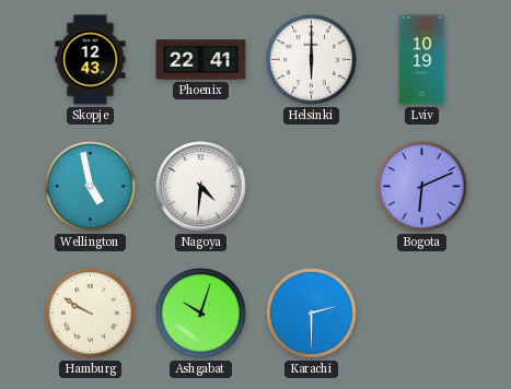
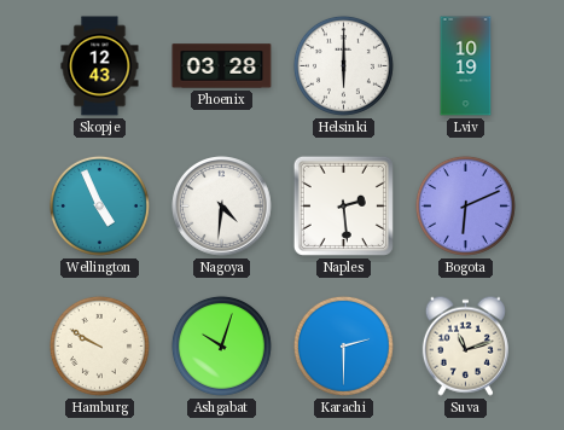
Phoenix: 22:41 -> 03:28
Wellington: 4:58 -> 4:56
Naples: none -> 2:29
Suva: none -> 11:12
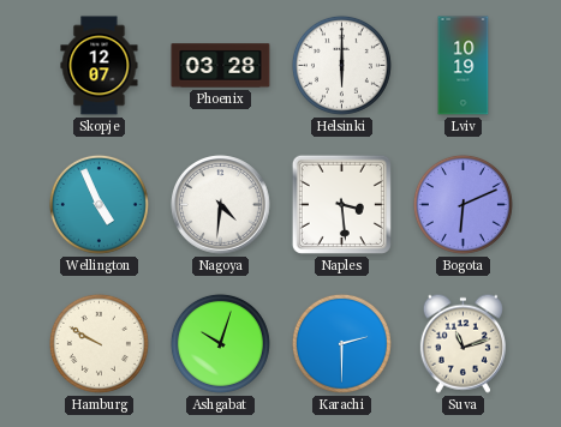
Skopje: 12:43 -> 12:07
Naples: 2:29 -> 3:29
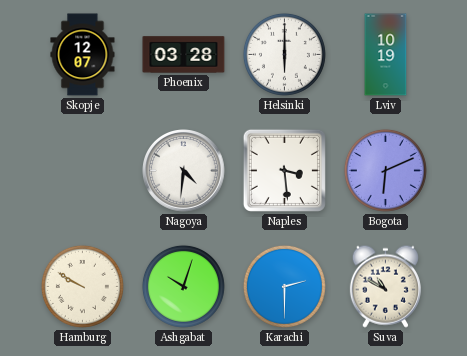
Wellington: 4:56 -> none
Suva: 11:12 -> 10:50
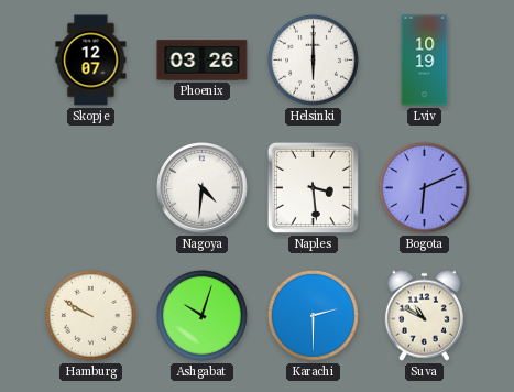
Phoenix: 03:28 -> 03:26
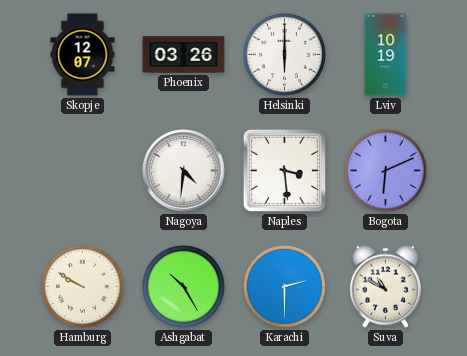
Ashgabat: 10:03 -> 10:25
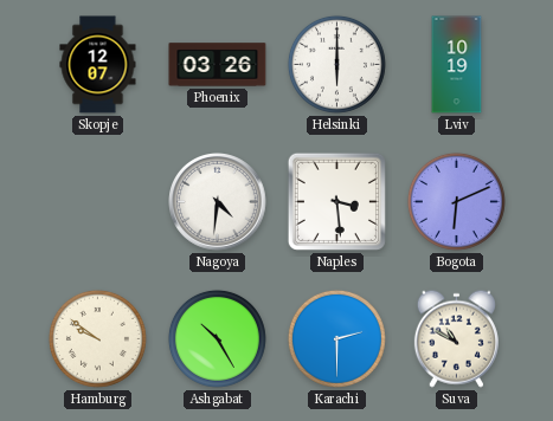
Hamburg: 9:50 -> 9:51
